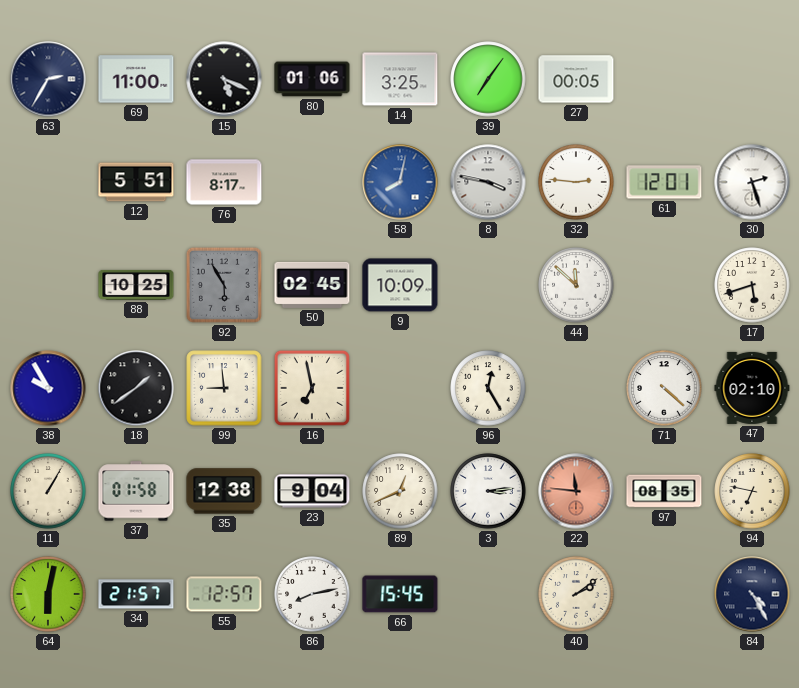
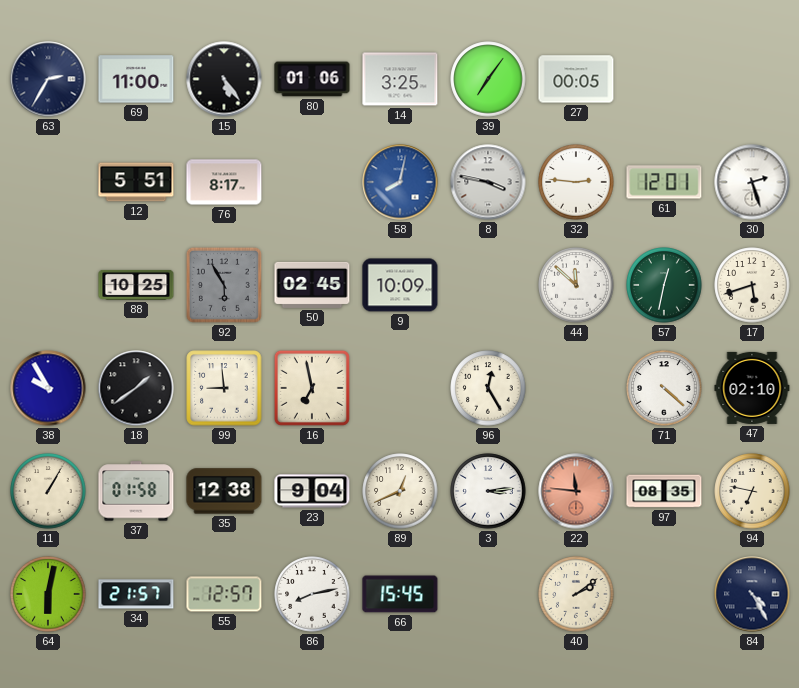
15: 5:19 -> 5:24
57: none -> 12:32
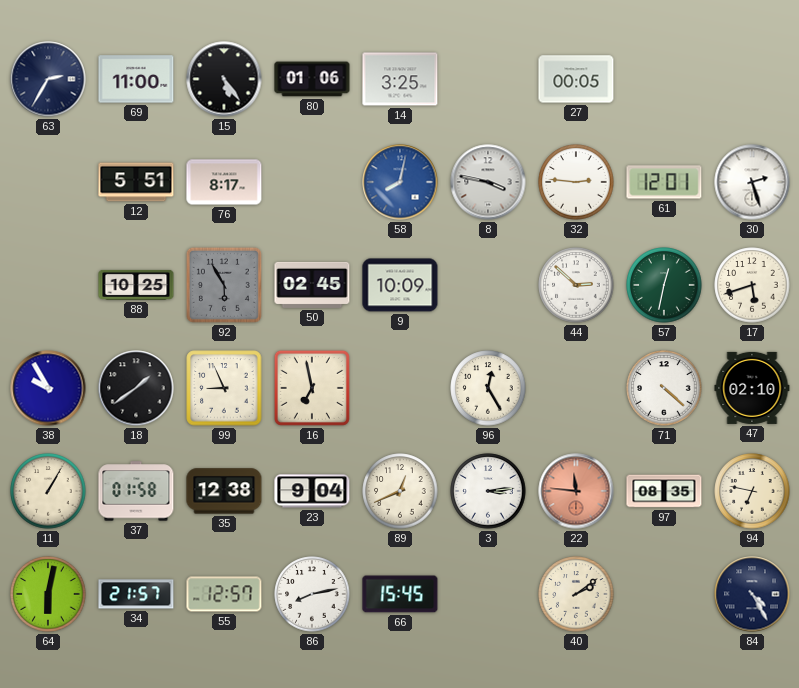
39: 7:06 -> none
44: 11:52 -> 2:52
99: 8:59 -> 8:56
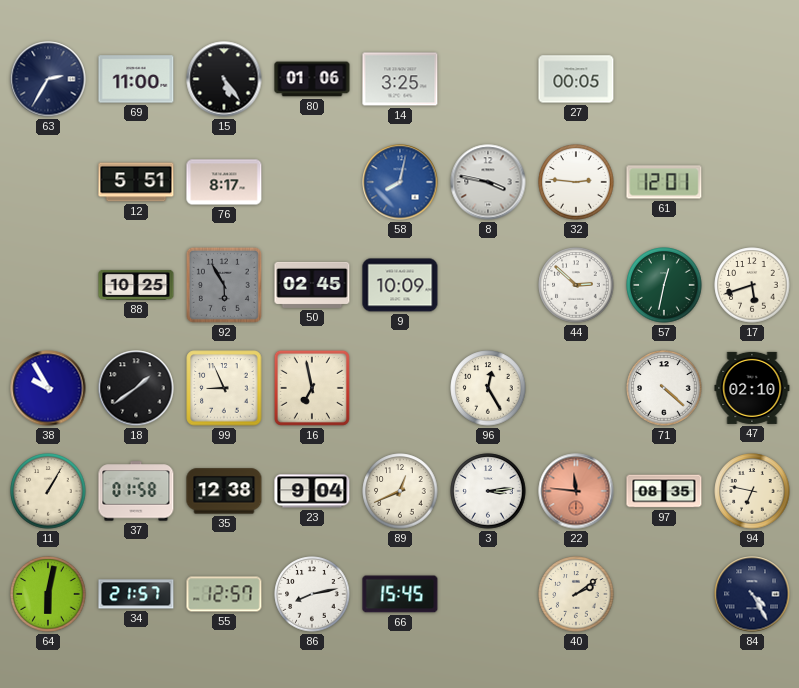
30: 2:27 -> none
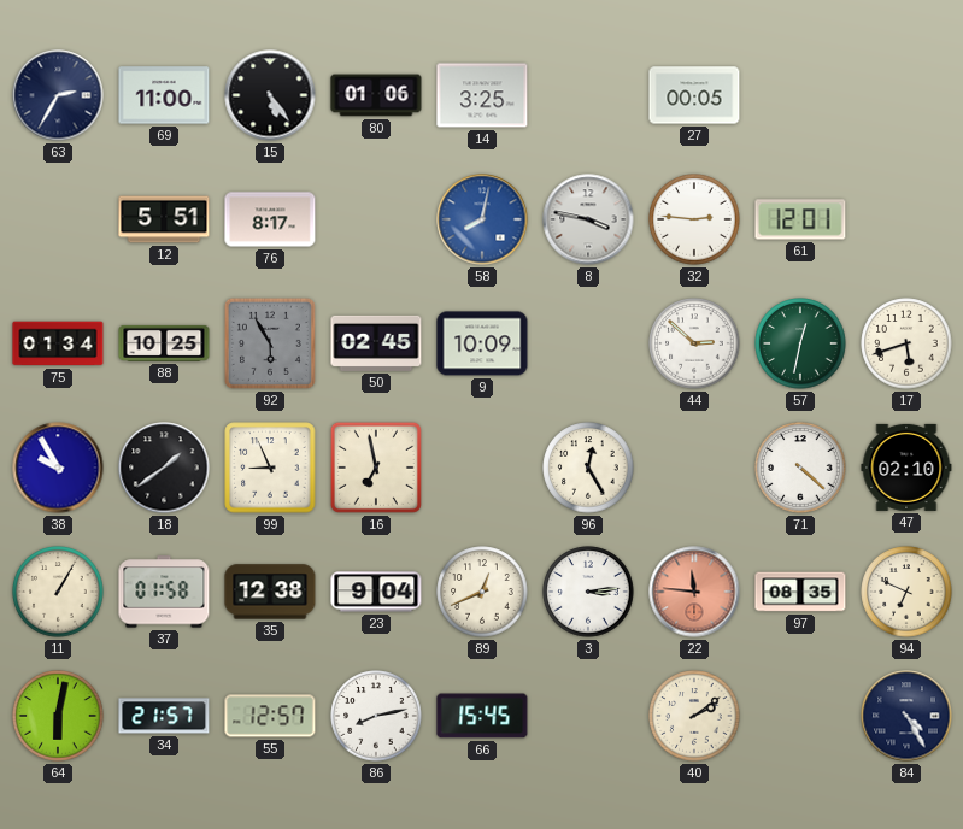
75: none -> 01:34
94: 6:47 -> 6:49
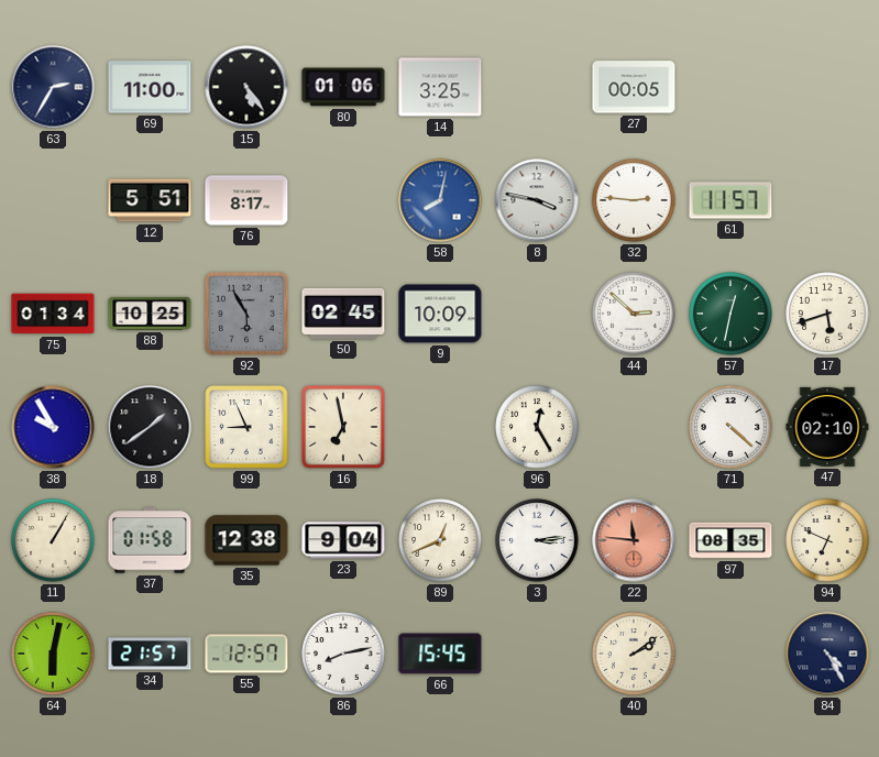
61: 12:01 -> 11:57
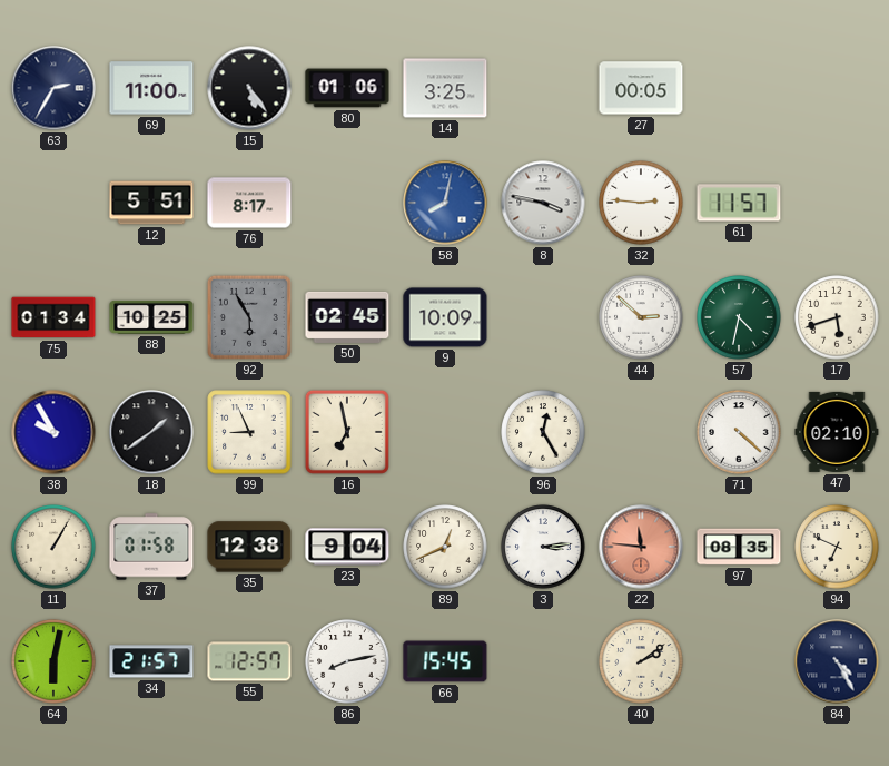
57: 12:32 -> 4:32
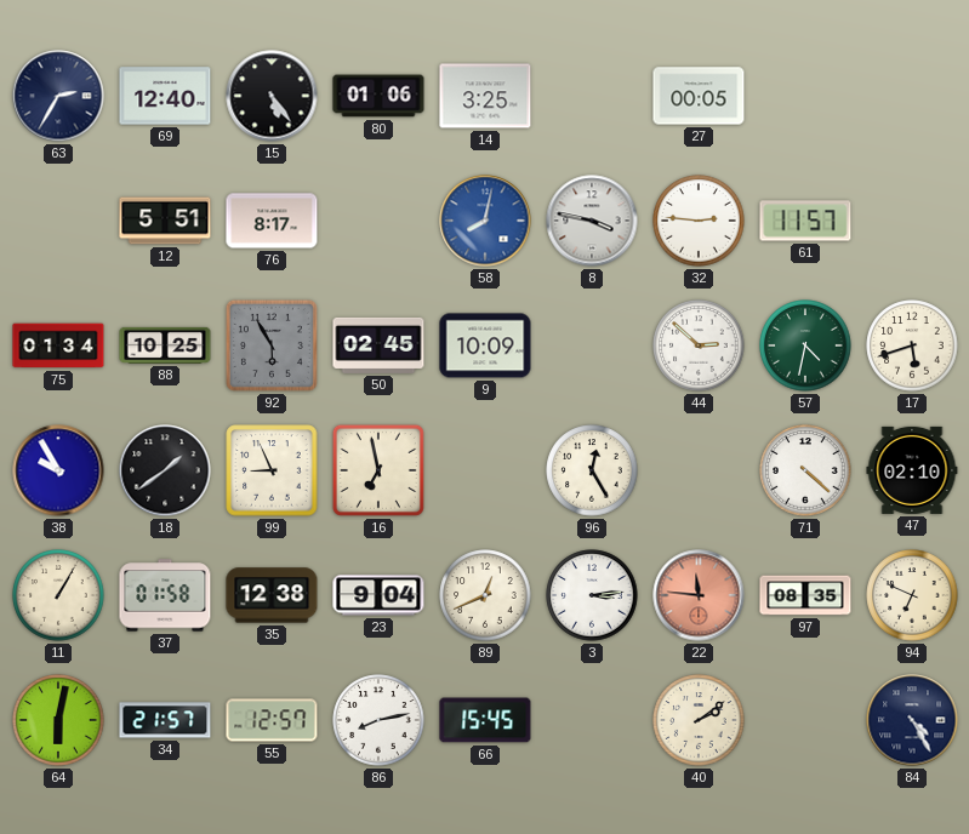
69: 11:00 -> 12:40
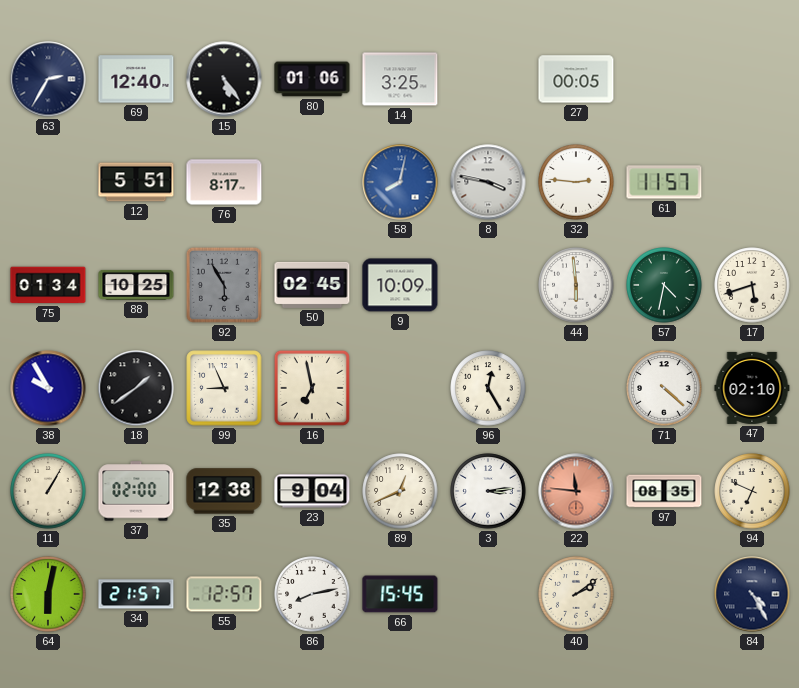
44: 2:52 -> 5:59
37: 01:58 -> 02:00
